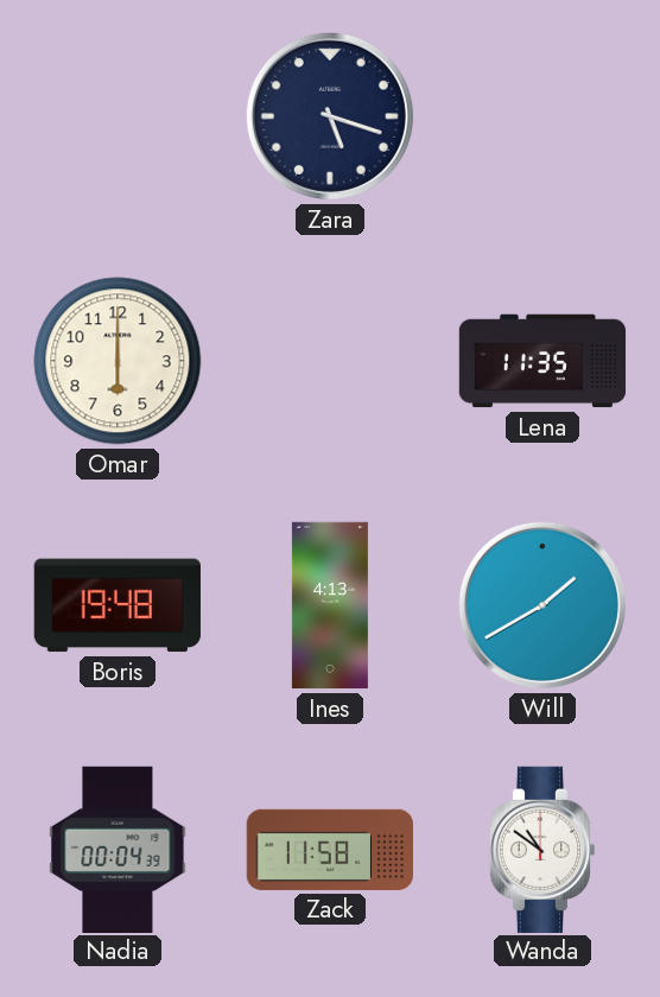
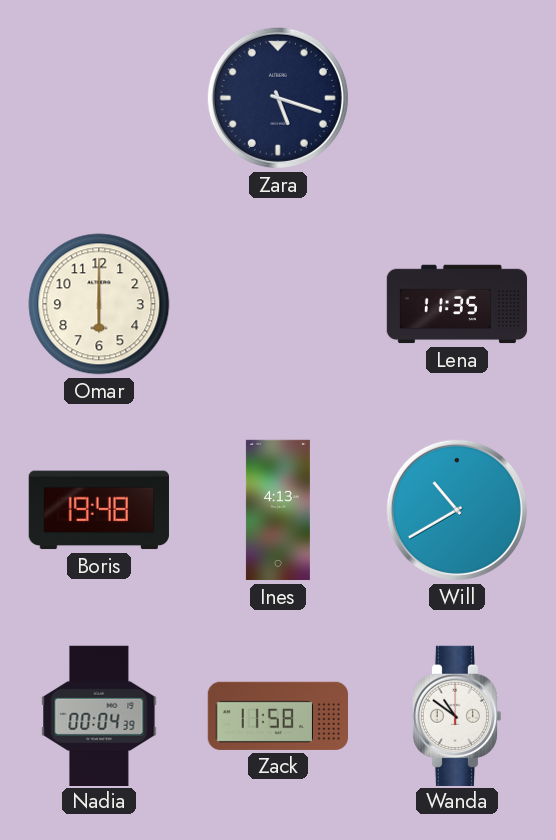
Will: 1:40 -> 10:40
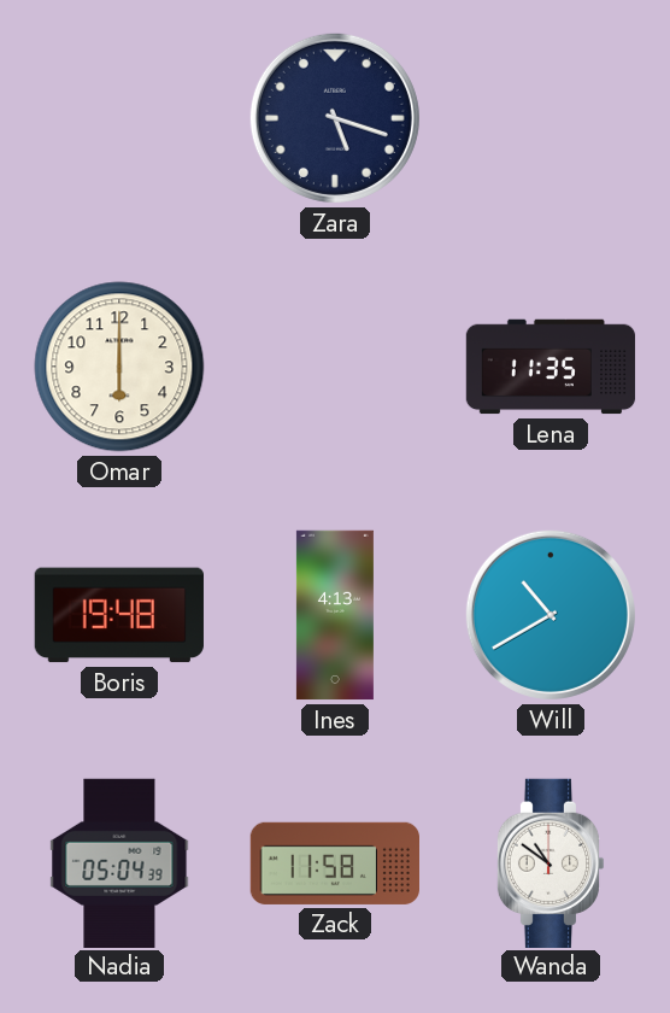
Nadia: 00:04 -> 05:04
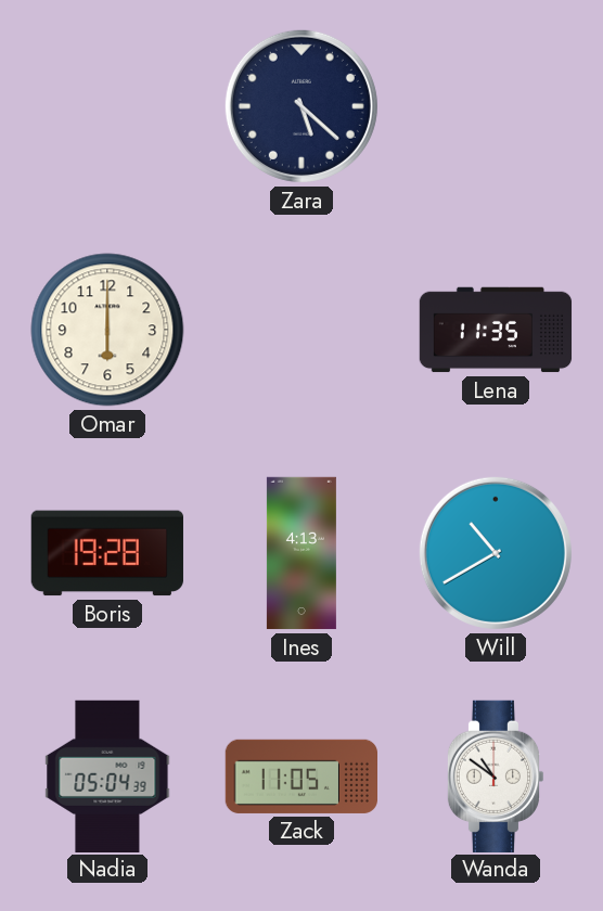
Zara: 5:18 -> 5:22
Boris: 19:48 -> 19:28
Zack: 11:58 -> 11:05
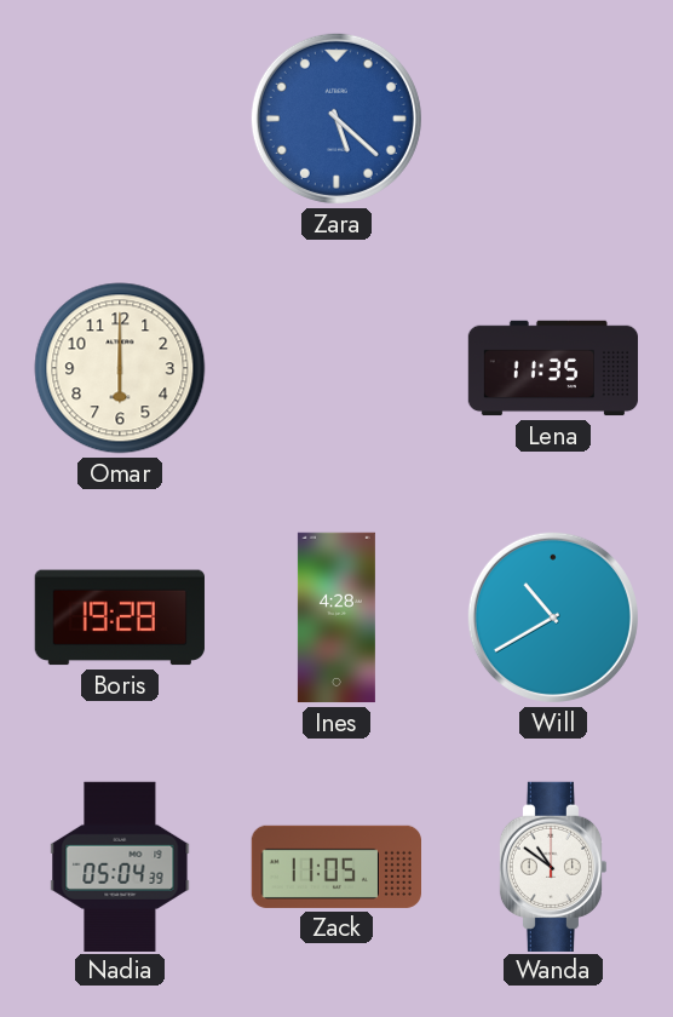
Zara dial: navy -> blue
Ines: 4:13 -> 4:28
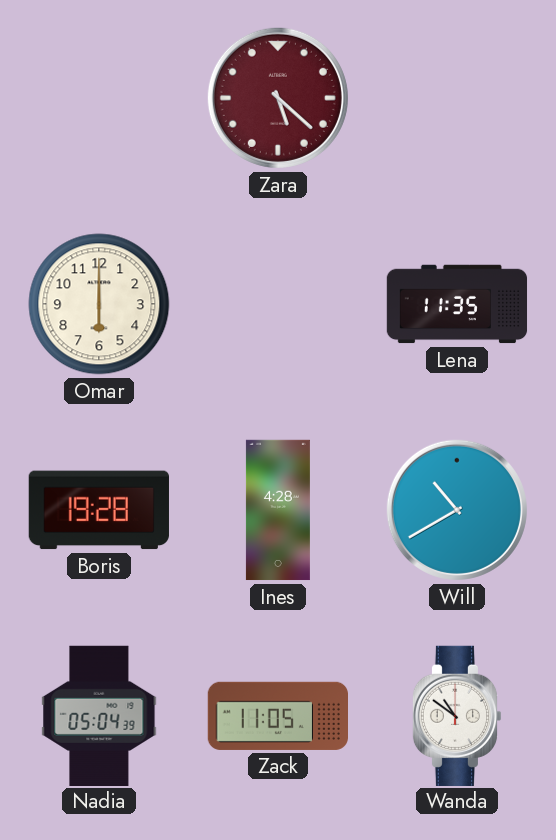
Zara dial: blue -> burgundy
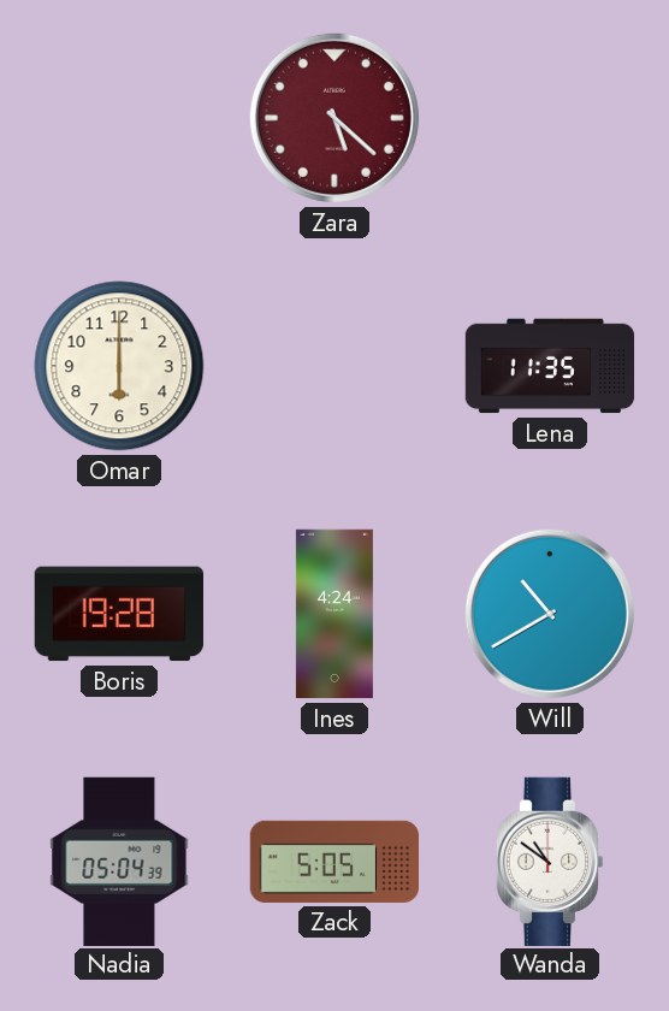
Ines: 4:28 -> 4:24
Zack: 11:05 -> 5:05
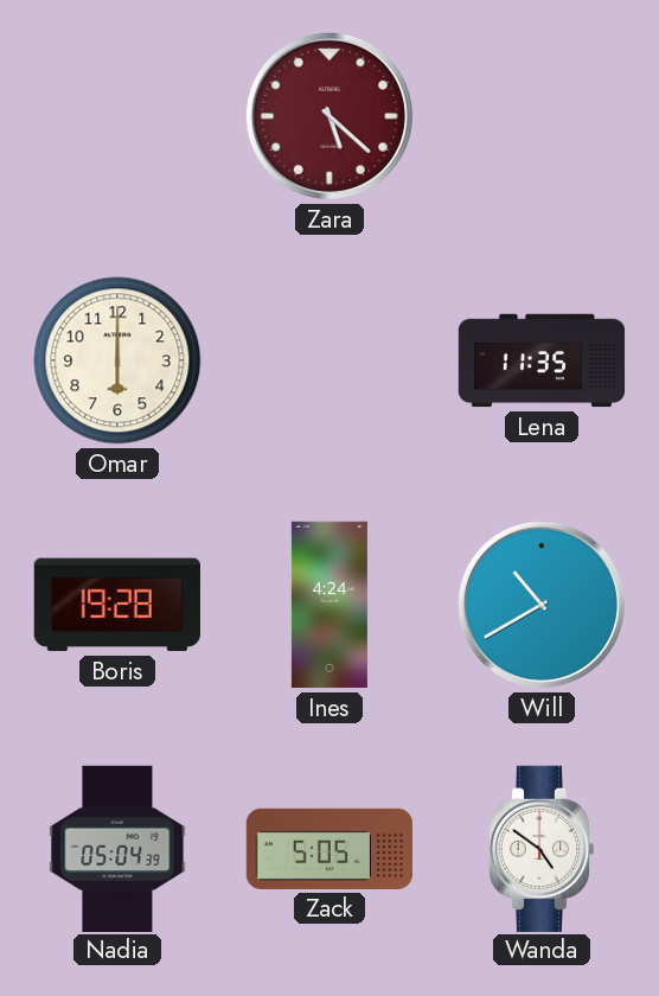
Wanda: 10:51 -> 4:51
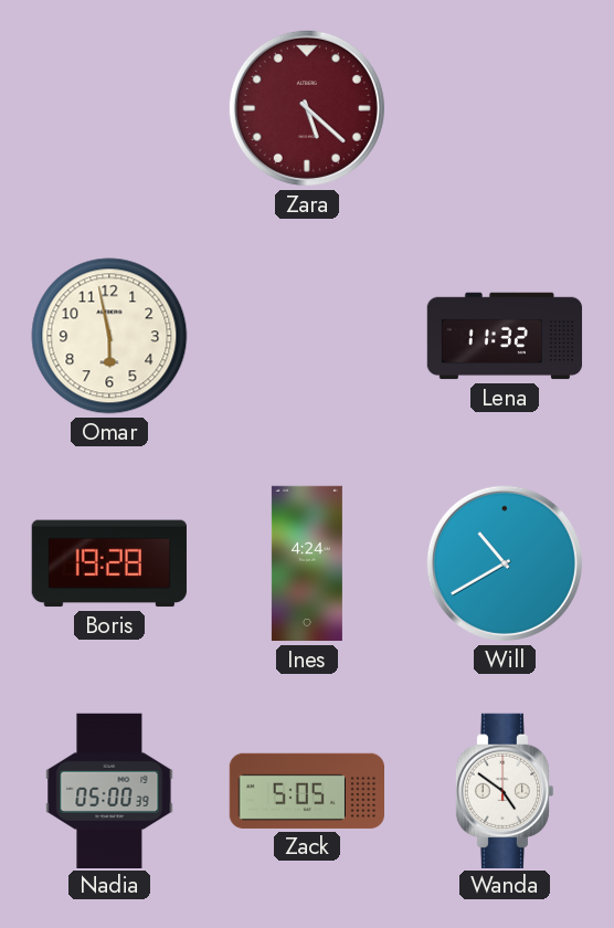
Omar: 6:00 -> 5:58
Lena: 11:35 -> 11:32
Nadia: 05:04 -> 05:00
